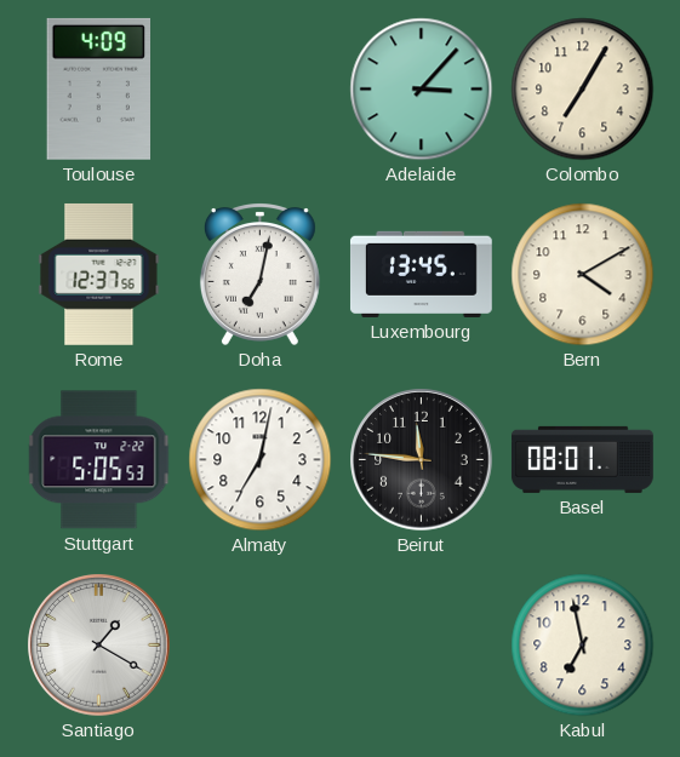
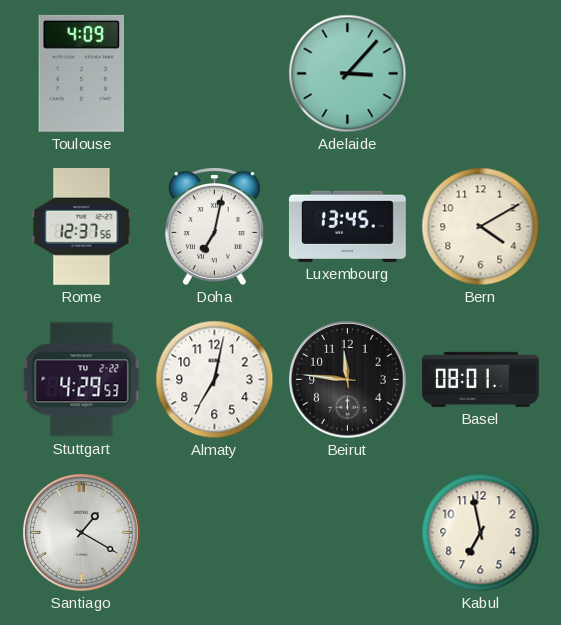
Colombo: 7:05 -> none
Stuttgart: 5:05 -> 4:29
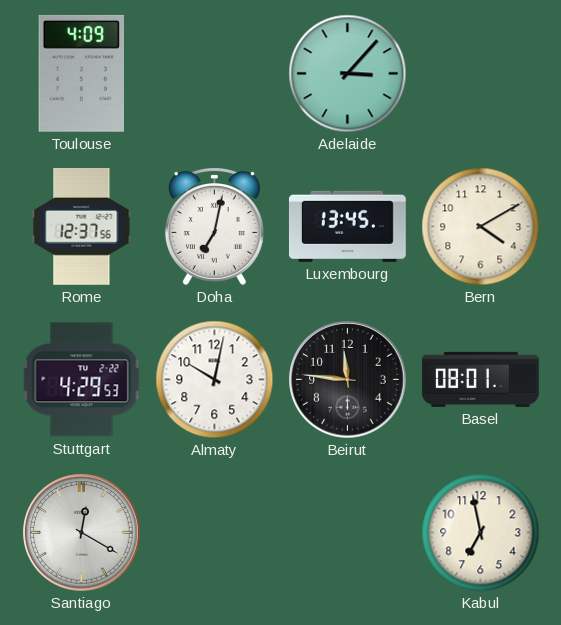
Almaty: 7:02 -> 10:02
Santiago: 1:20 -> 12:20
